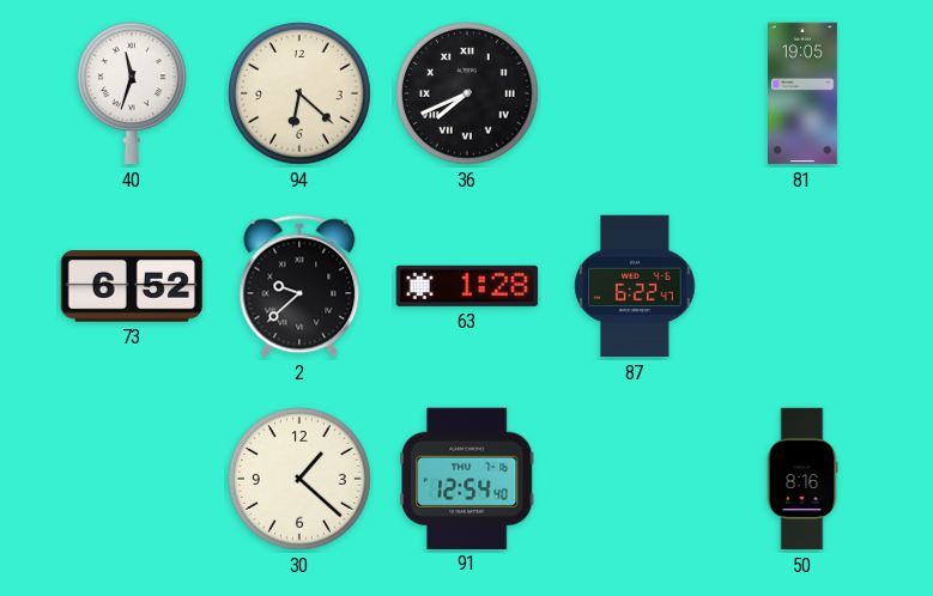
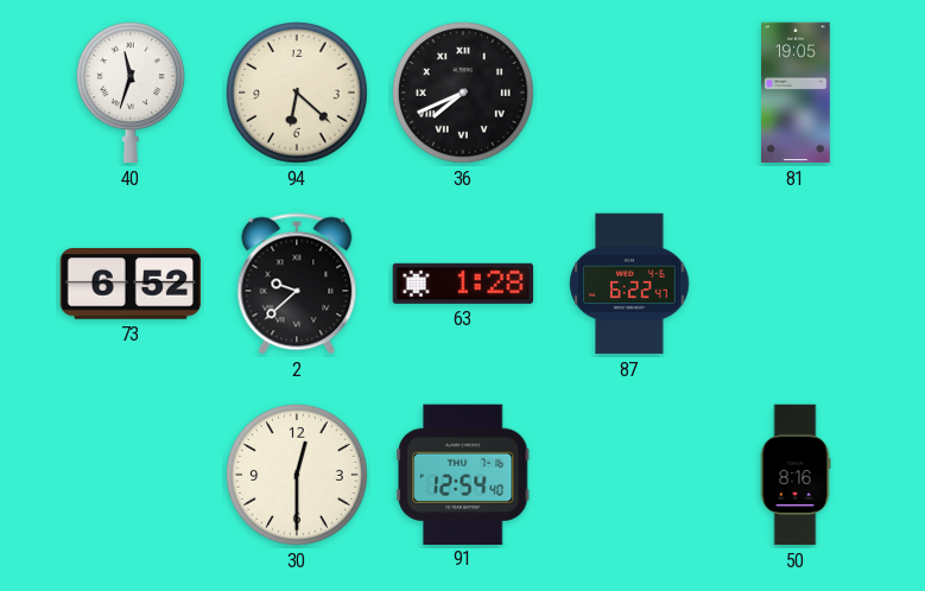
30: 1:22 -> 12:30
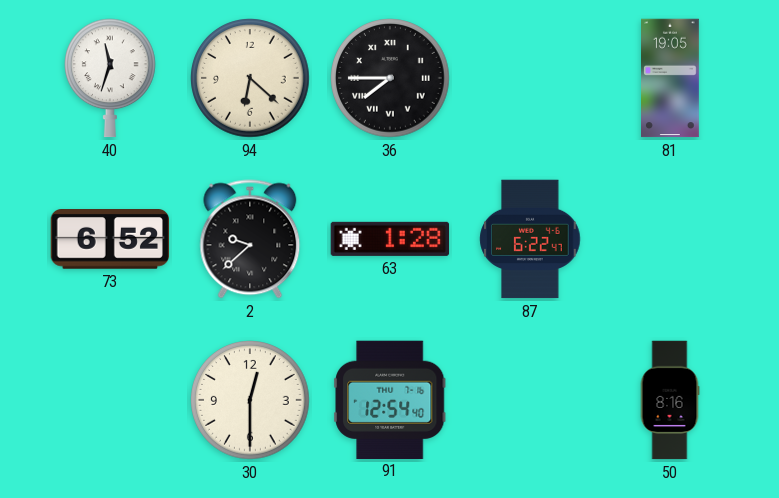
36: 7:41 -> 7:45
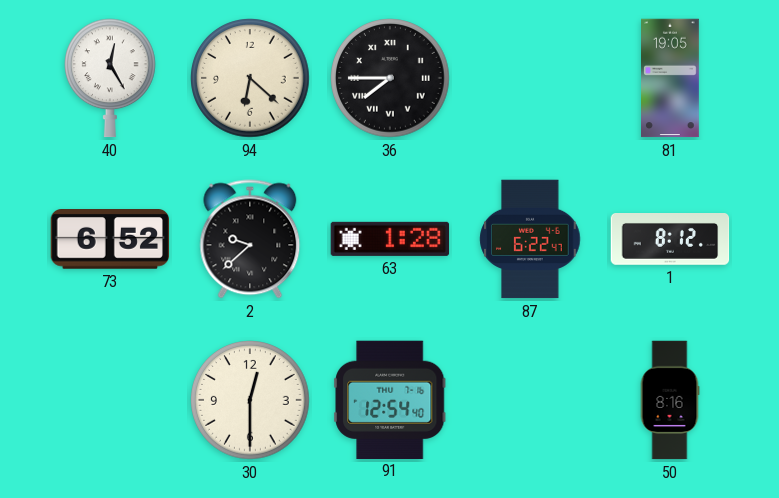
40: 11:33 -> 12:25
1: none -> 8:12
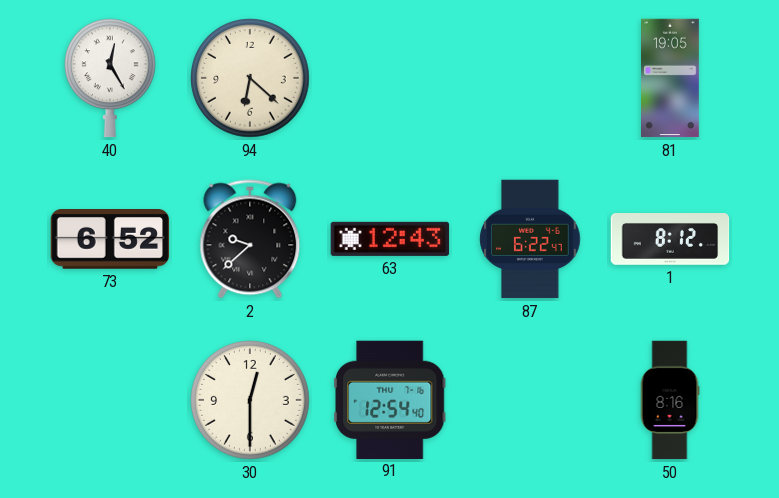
36: 7:45 -> none
63: 1:28 -> 12:43
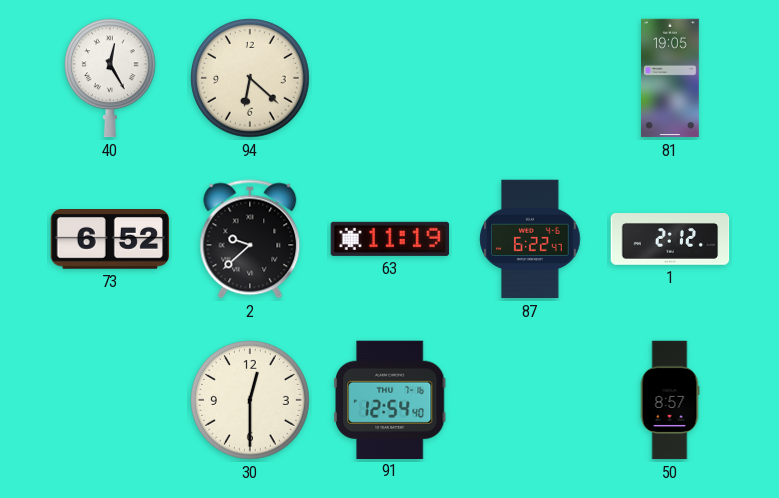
63: 12:43 -> 11:19
1: 8:12 -> 2:12
50: 8:16 -> 8:57
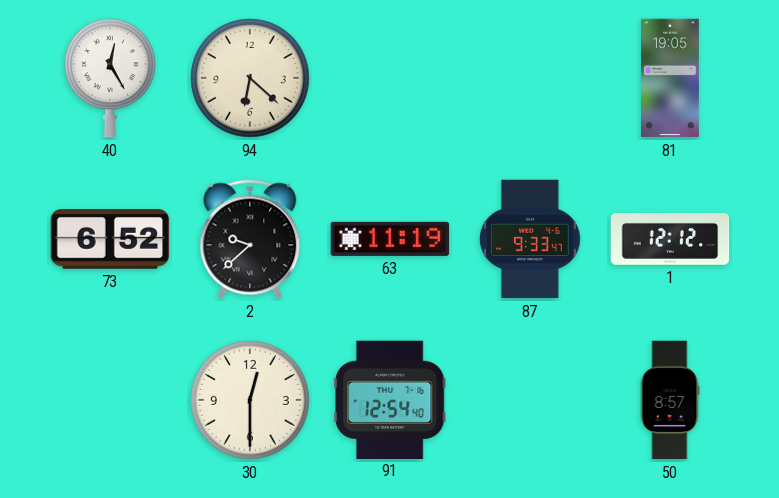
87: 6:22 -> 9:33
1: 2:12 -> 12:12
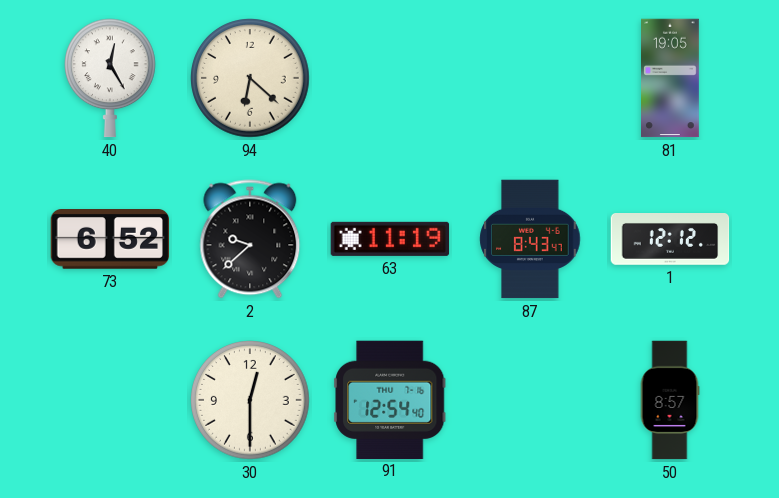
87: 9:33 -> 8:43
